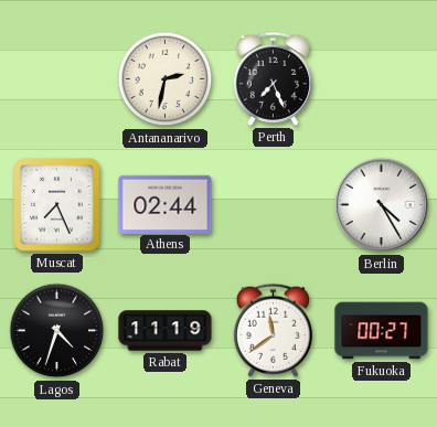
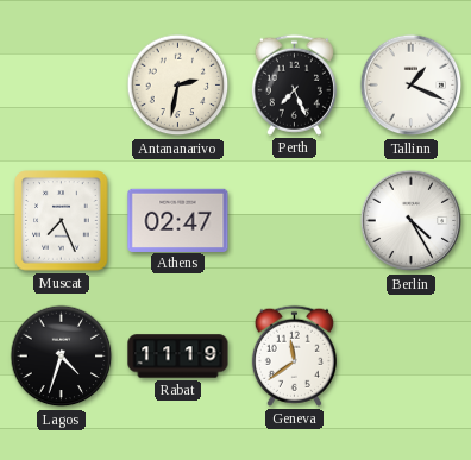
Tallinn: none -> 1:19
Athens: 02:44 -> 02:47
Fukuoka: 00:27 -> none
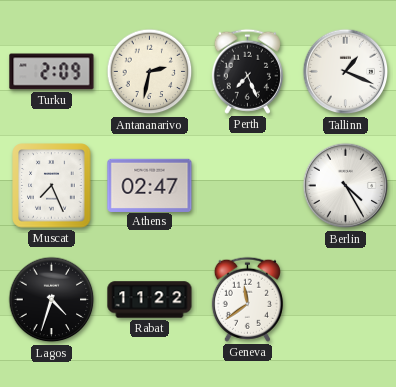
Turku: none -> 2:09
Rabat: 11:19 -> 11:22
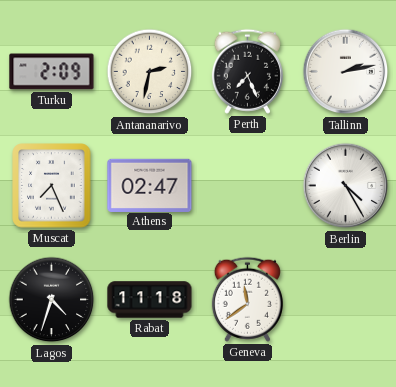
Tallinn: 1:19 -> 2:13
Rabat: 11:22 -> 11:18
